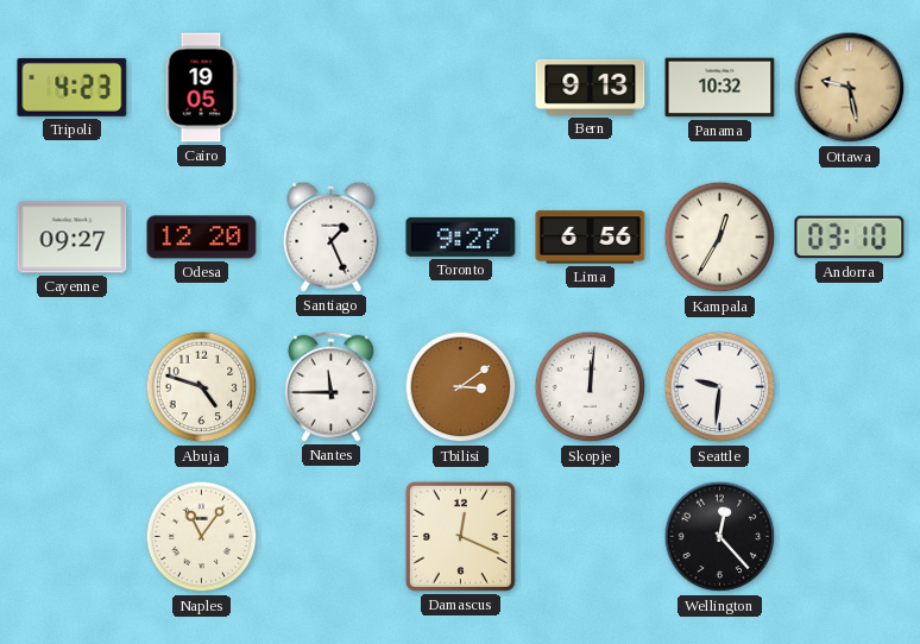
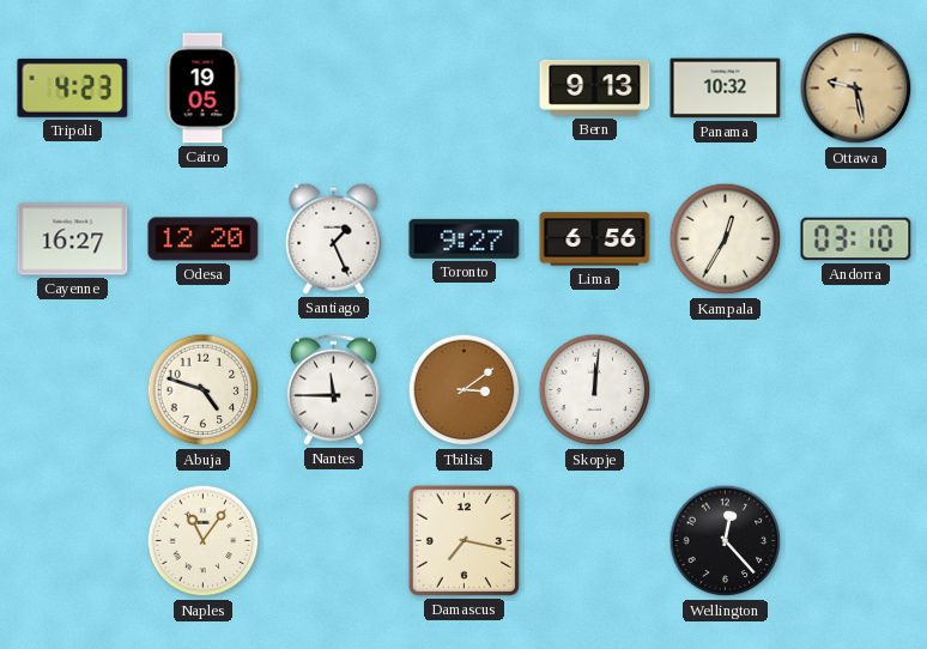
Cayenne: 09:27 -> 16:27
Seattle: 9:31 -> none
Damascus: 12:19 -> 7:17
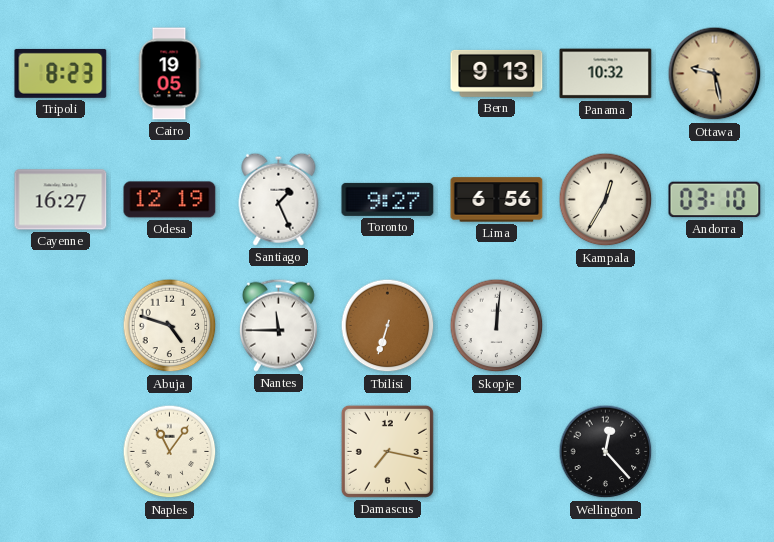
Tripoli: 4:23 -> 8:23
Odesa: 12:20 -> 12:19
Tbilisi: 3:09 -> 6:33
